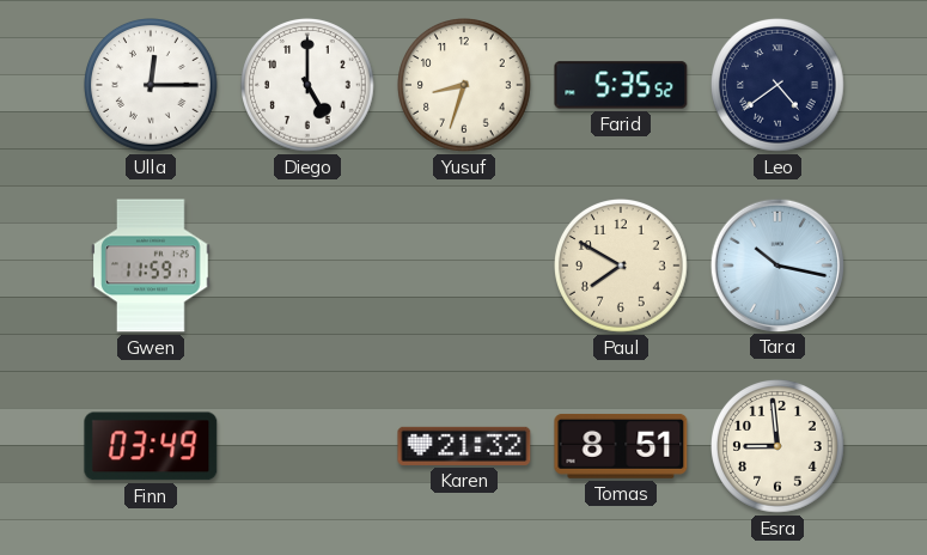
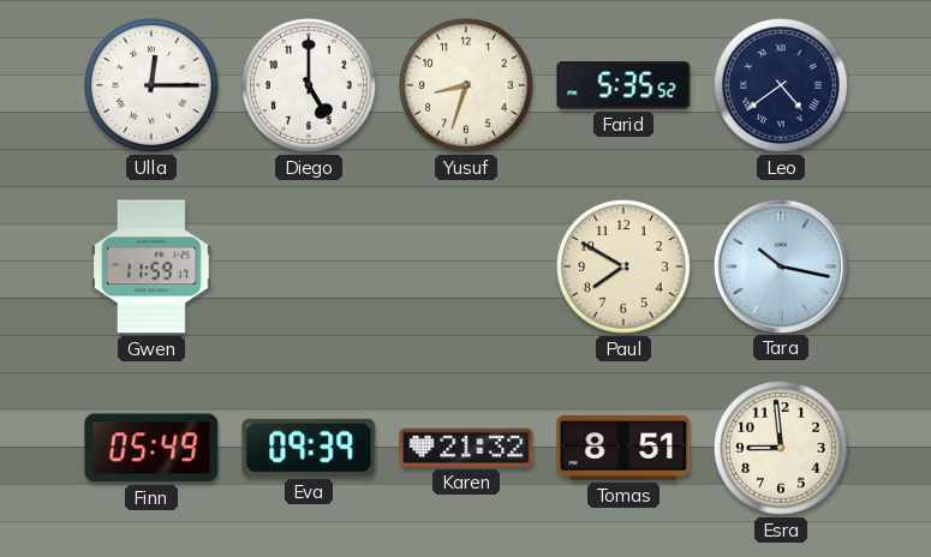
Finn: 03:49 -> 05:49
Eva: none -> 09:39
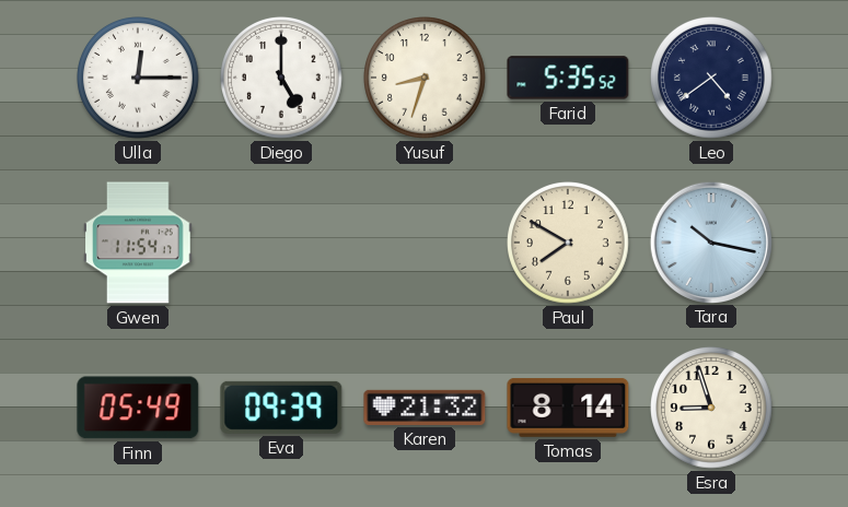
Gwen: 11:59 -> 11:54
Tomas: 8:51 -> 8:14
Esra: 8:59 -> 8:57
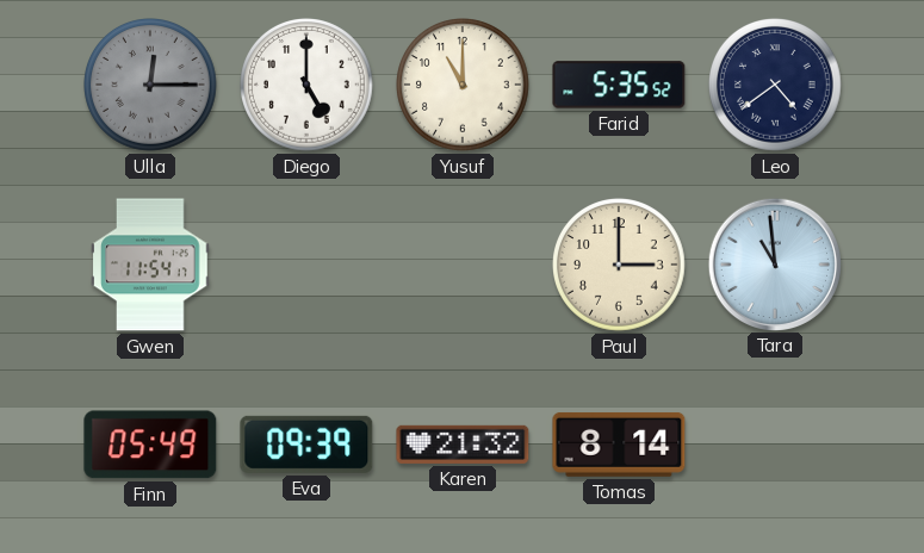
Ulla dial: white -> grey
Yusuf: 8:33 -> 11:00
Paul: 7:50 -> 3:00
Tara: 10:17 -> 10:59
Esra: 8:57 -> none
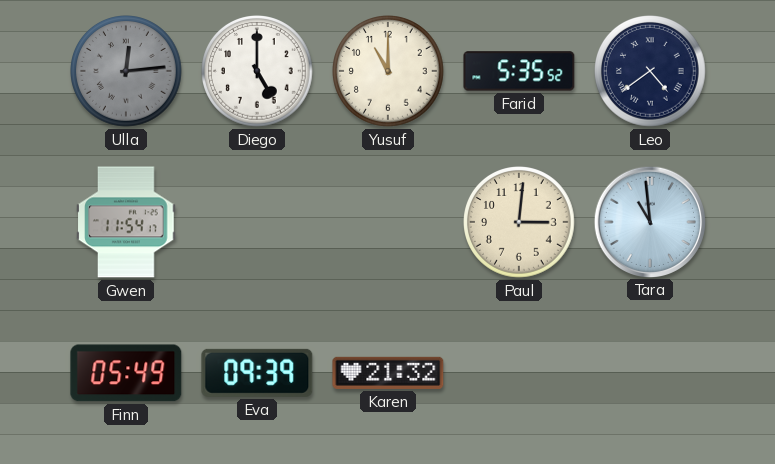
Ulla: 12:15 -> 12:14
Paul: 3:00 -> 3:01
Tomas: 8:14 -> none
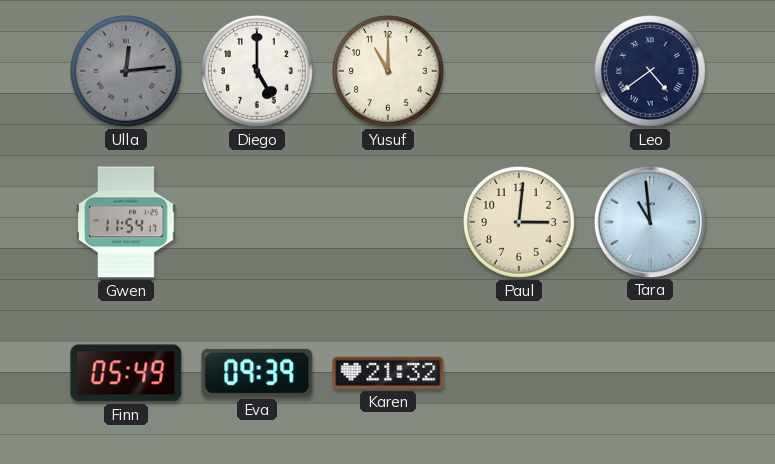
Farid: 5:35 -> none
